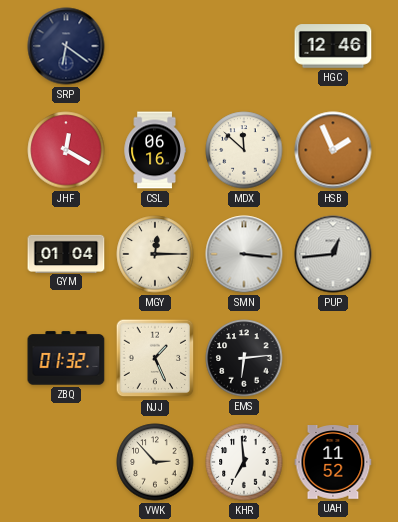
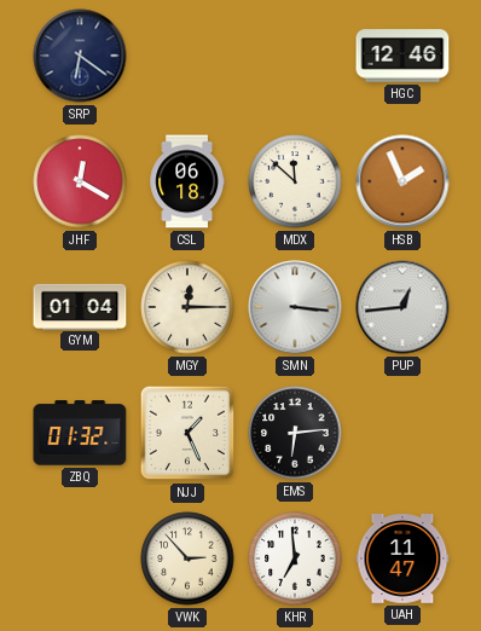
CSL: 06:16 -> 06:18
UAH: 11:52 -> 11:47
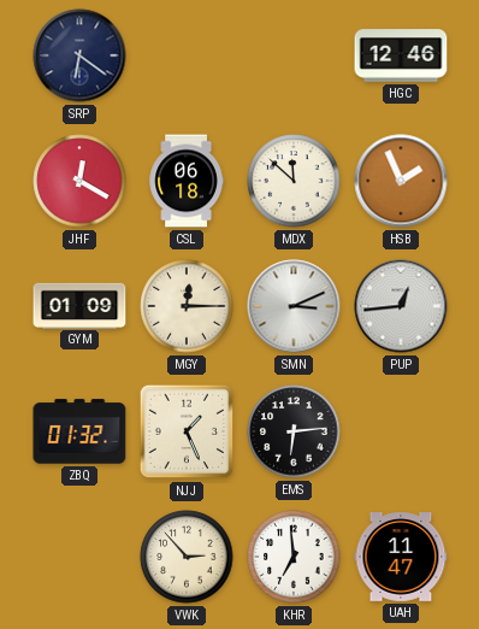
GYM: 01:04 -> 01:09
SMN: 3:16 -> 3:11
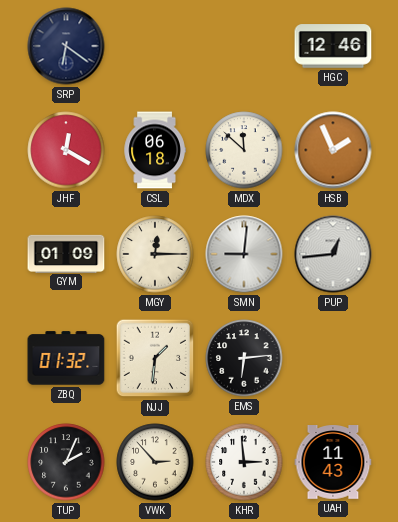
SMN: 3:11 -> 9:01
NJJ: 1:26 -> 1:31
TUP: none -> 2:04
KHR: 6:59 -> 2:59
UAH: 11:47 -> 11:43
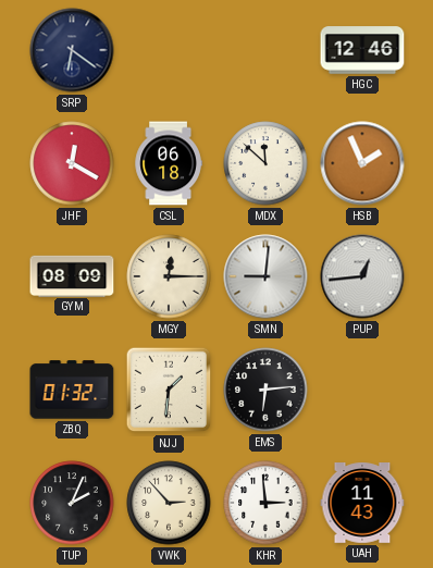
GYM: 01:09 -> 08:09
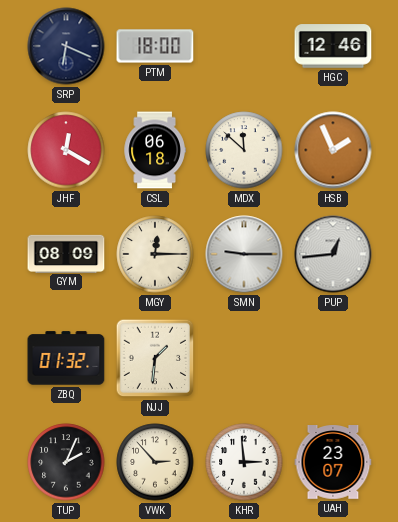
SRP: 6:21 -> 6:19
PTM: none -> 18:00
SMN: 9:01 -> 9:15
EMS: 6:14 -> none
UAH: 11:43 -> 23:07
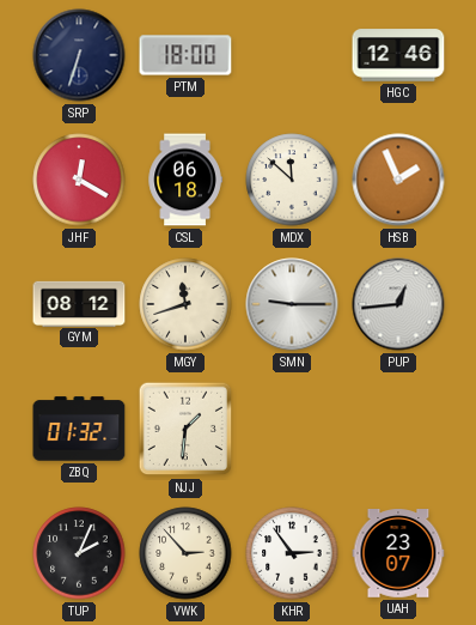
SRP: 6:19 -> 6:33
GYM: 08:09 -> 08:12
MGY: 12:15 -> 11:42
KHR: 2:59 -> 2:54
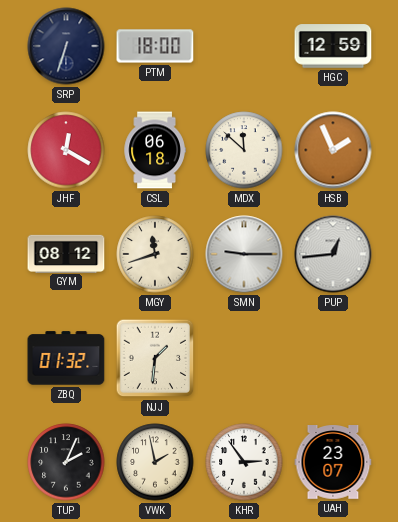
HGC: 12:46 -> 12:59
VWK: 2:53 -> 1:58
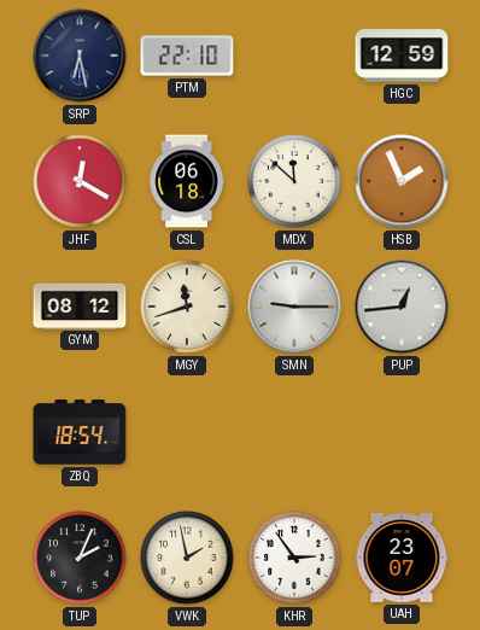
SRP: 6:33 -> 6:28
PTM: 18:00 -> 22:10
ZBQ: 01:32 -> 18:54
NJJ: 1:31 -> none
